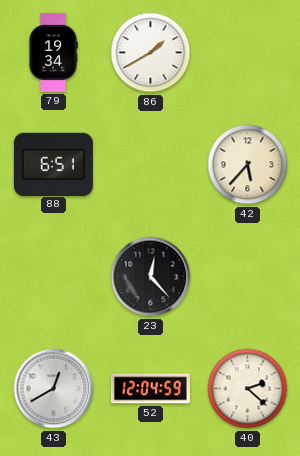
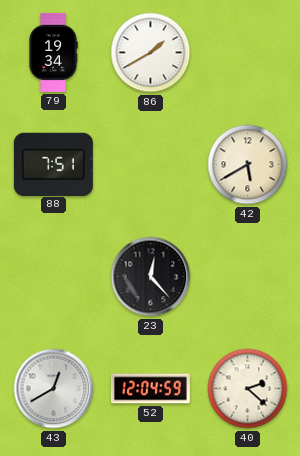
88: 6:51 -> 7:51
42: 5:37 -> 5:40
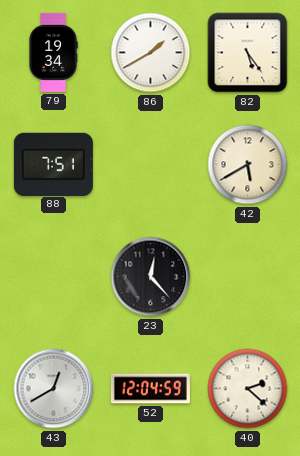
82: none -> 5:24
